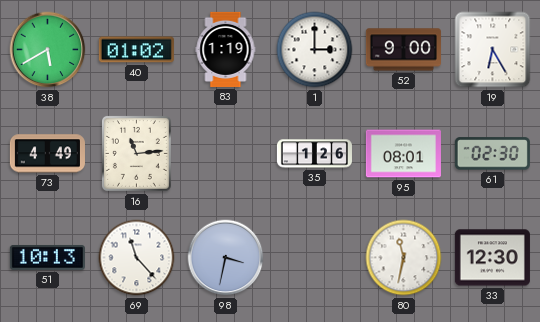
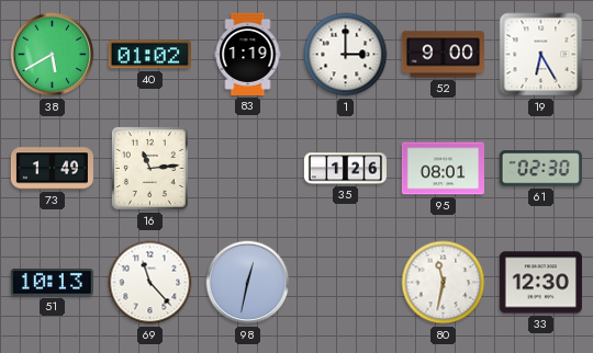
73: 4:49 -> 1:49
98: 3:32 -> 12:32
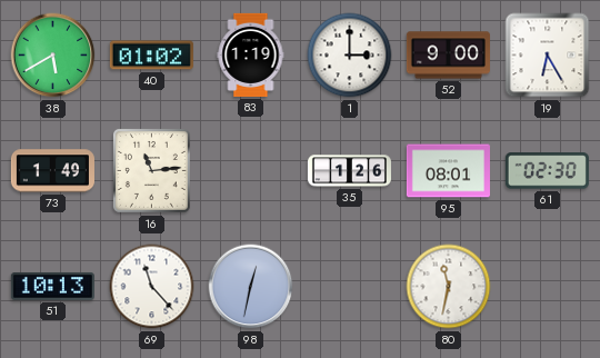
33: 12:30 -> none
